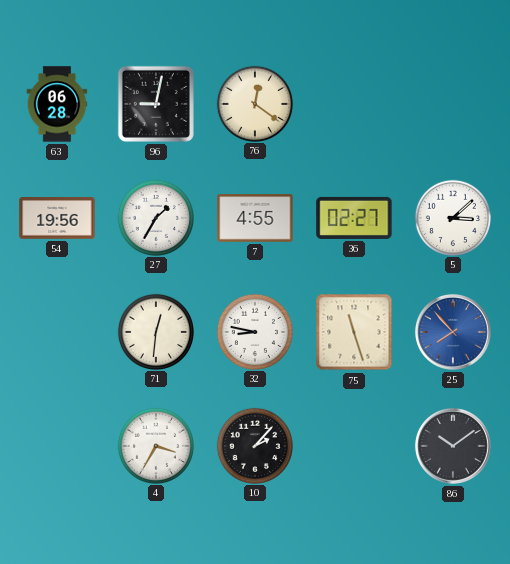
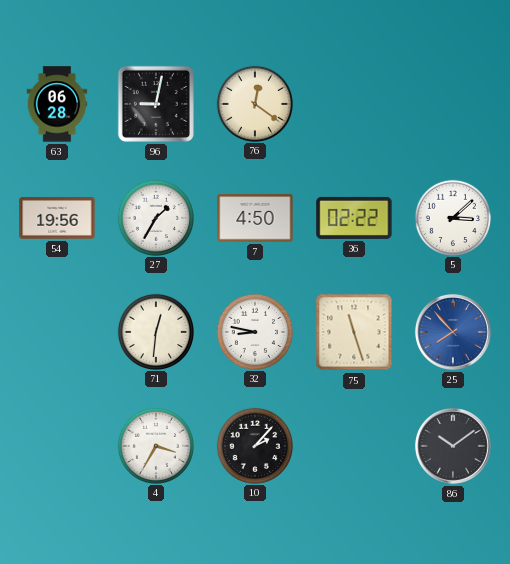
7: 4:55 -> 4:50
36: 02:27 -> 02:22
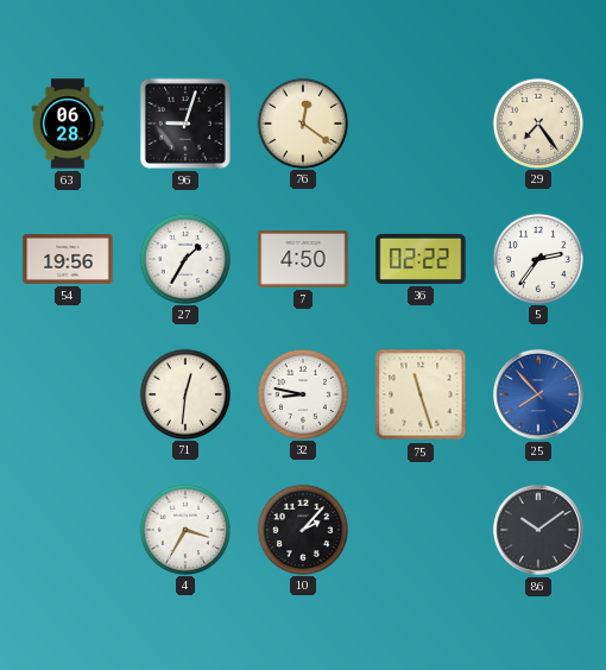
96: 9:02 -> 9:03
29: none -> 7:24
5: 3:08 -> 2:36
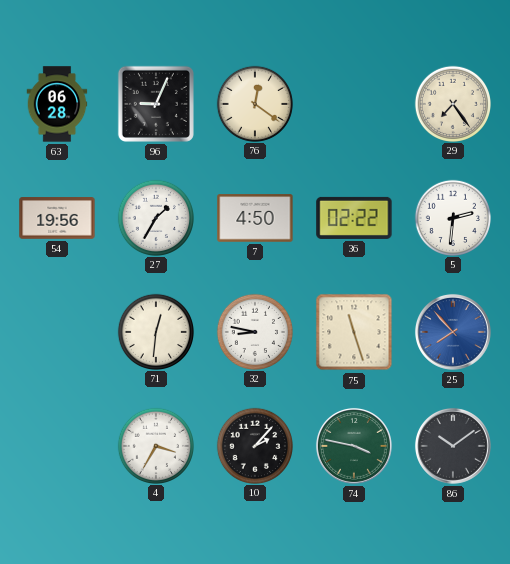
96: 9:03 -> 9:04
5: 2:36 -> 2:31
74: none -> 3:47
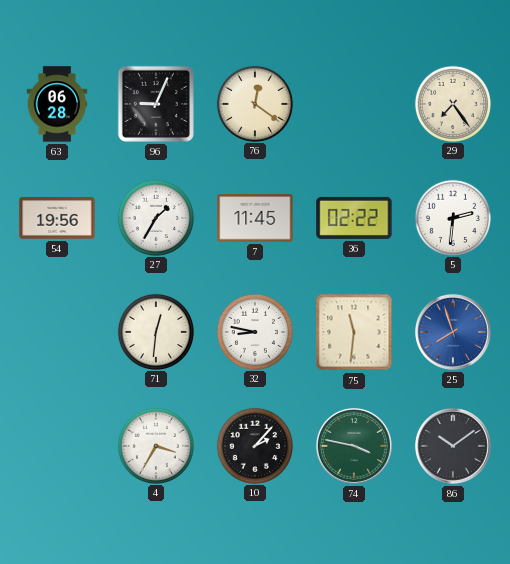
7: 4:50 -> 11:45
75: 11:27 -> 11:31
25: 7:53 -> 7:57
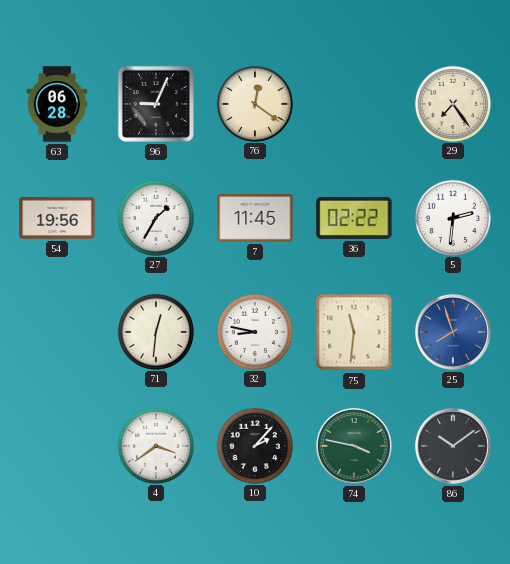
4: 3:35 -> 3:39
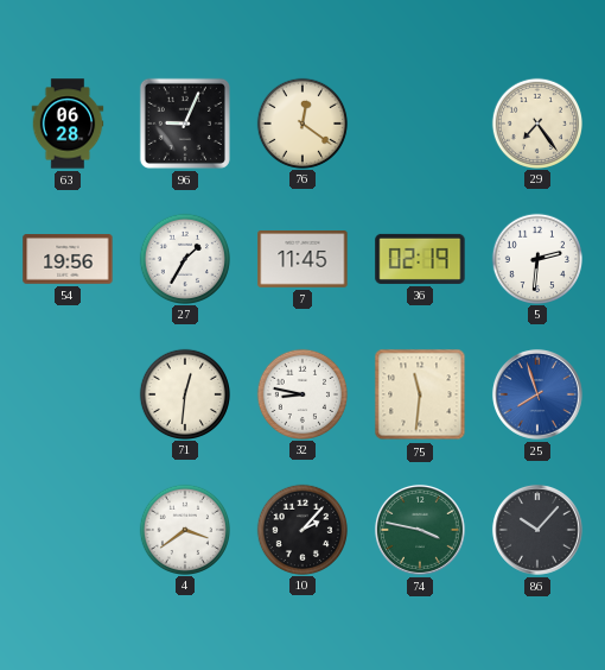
36: 02:22 -> 02:19
86: 10:09 -> 10:07
